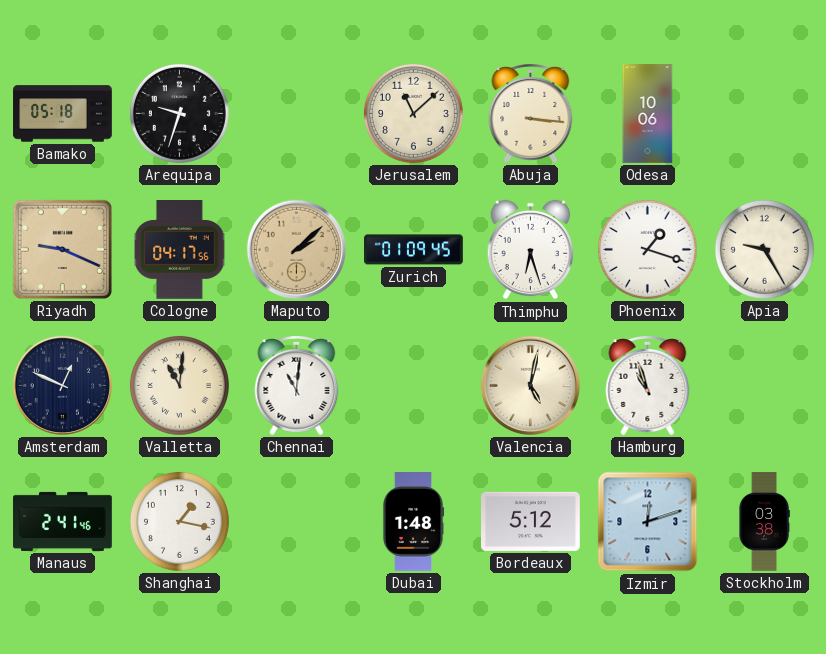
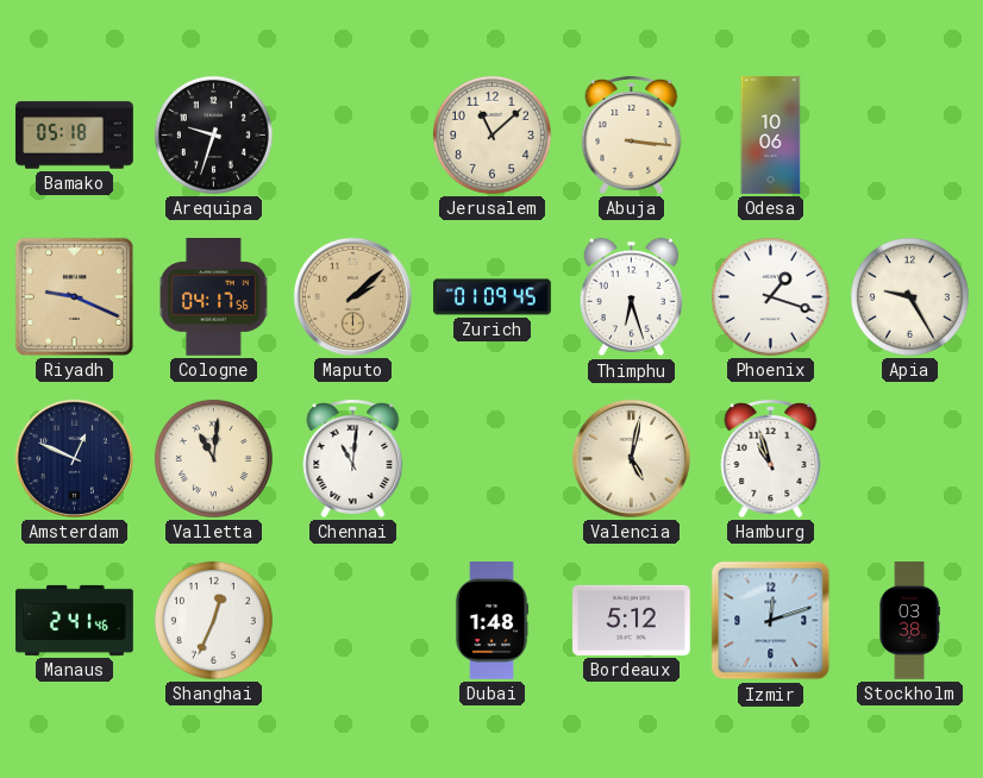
Shanghai: 1:17 -> 12:34
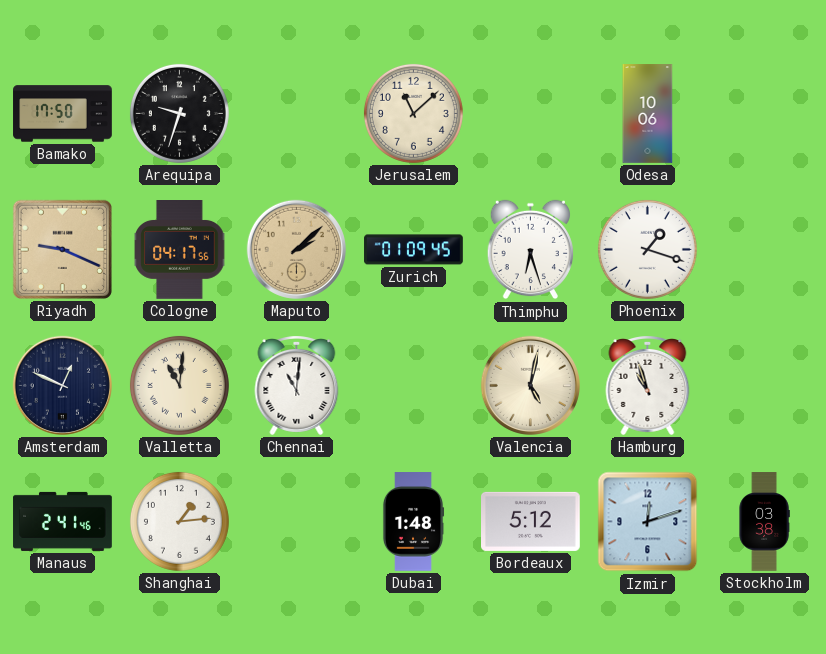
Bamako: 05:18 -> 17:50
Abuja: 3:16 -> none
Apia: 9:25 -> none
Shanghai: 12:34 -> 1:14
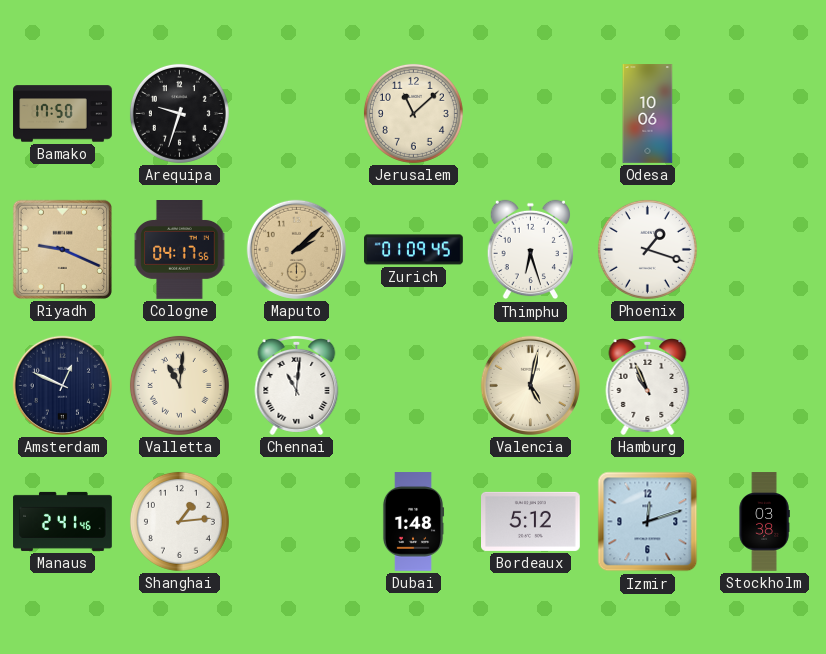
Hamburg: 10:57 -> 10:56
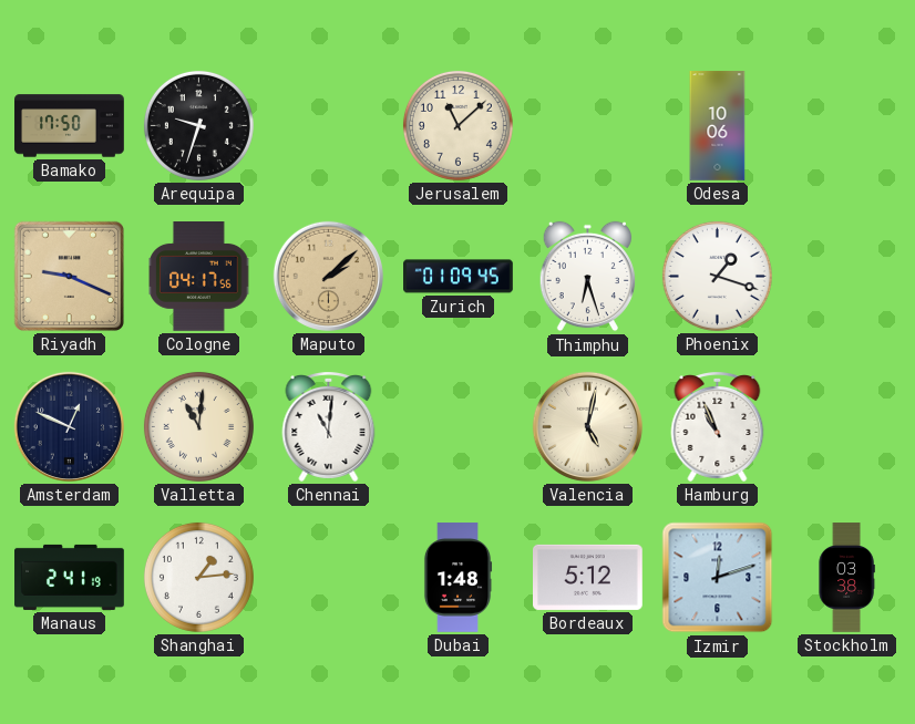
Manaus: 2:41:46 -> 2:41:19
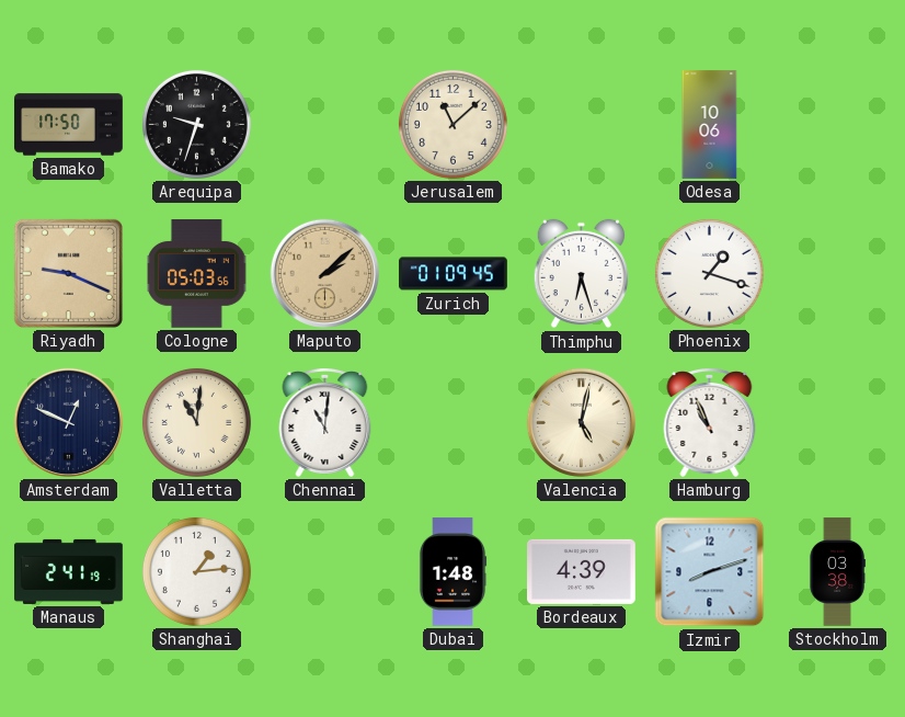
Cologne: 04:17 -> 05:03
Bordeaux: 5:12 -> 4:39
Izmir: 12:12 -> 8:12
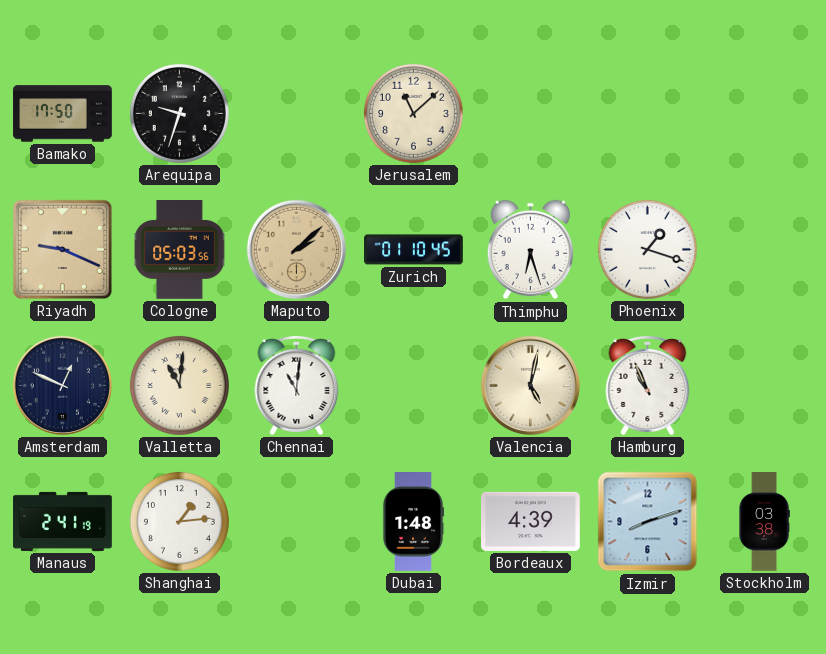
Odesa: 10:06 -> none
Zurich: 01:09 -> 01:10
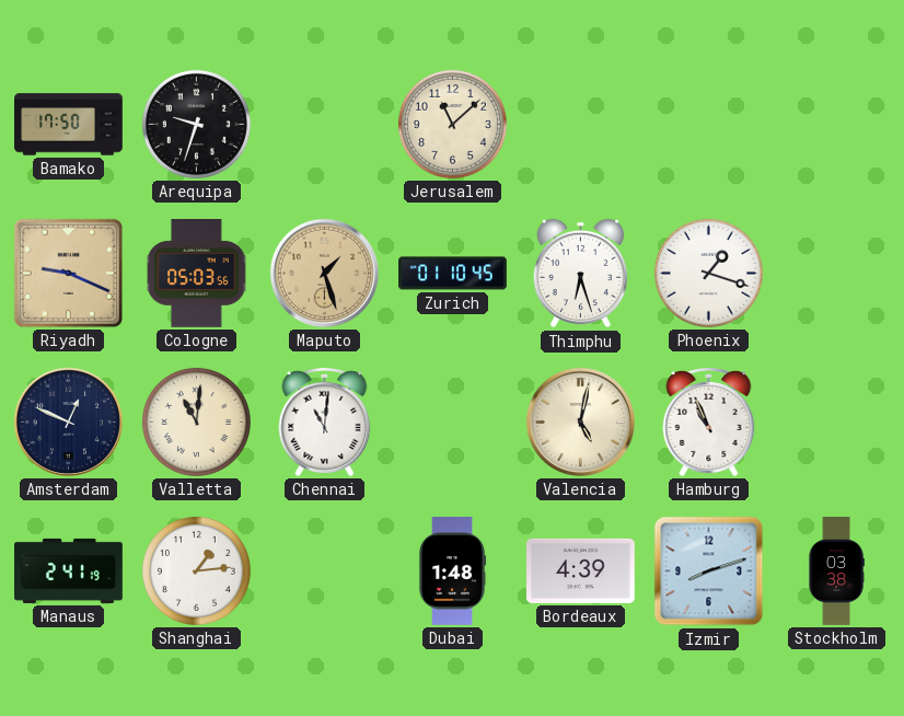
Maputo: 2:08 -> 1:27
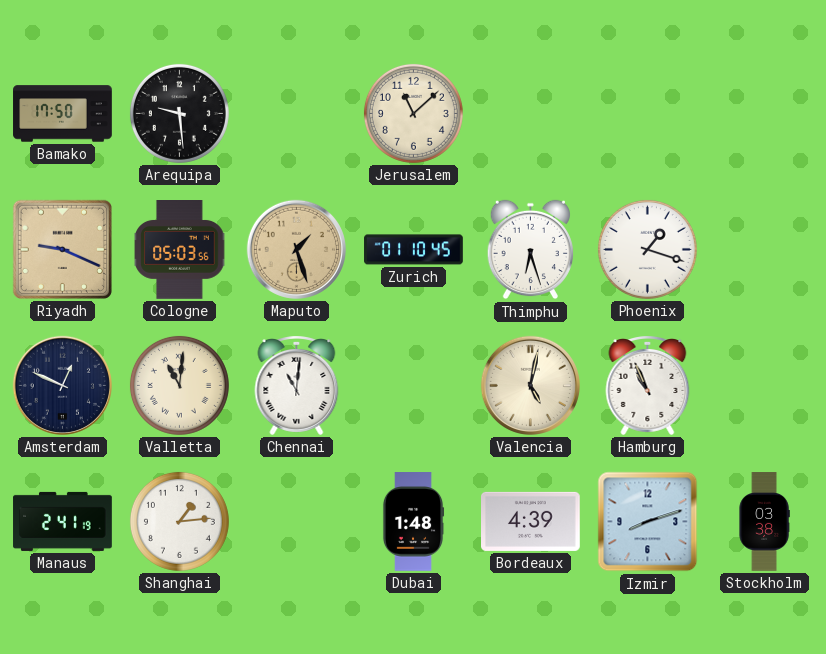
Arequipa: 9:33 -> 9:29
